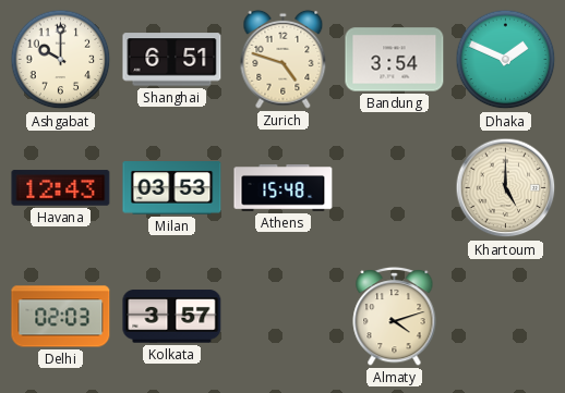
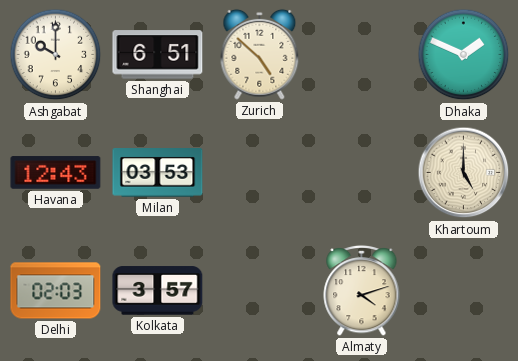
Zurich: 4:48 -> 4:52
Bandung: 3:54 -> none
Athens: 15:48 -> none
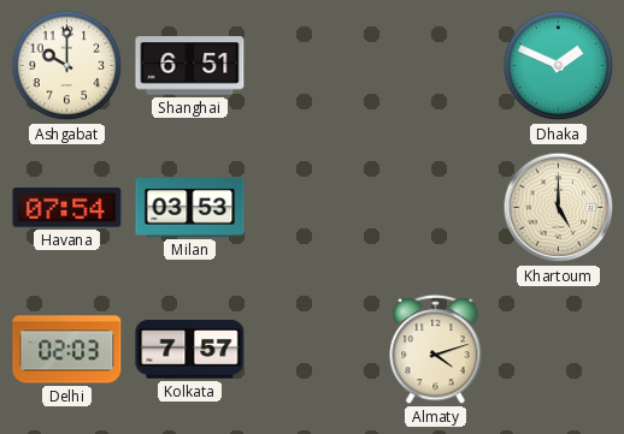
Zurich: 4:52 -> none
Havana: 12:43 -> 07:54
Kolkata: 3:57 -> 7:57
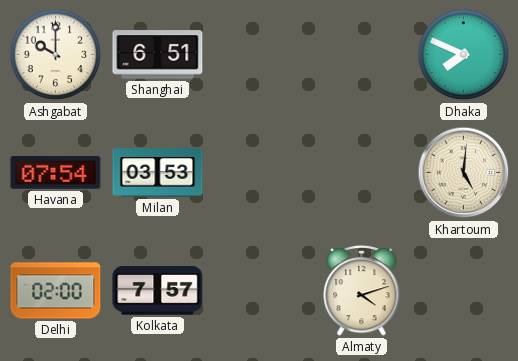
Dhaka: 1:49 -> 7:49
Khartoum: 5:00 -> 5:01
Delhi: 02:03 -> 02:00
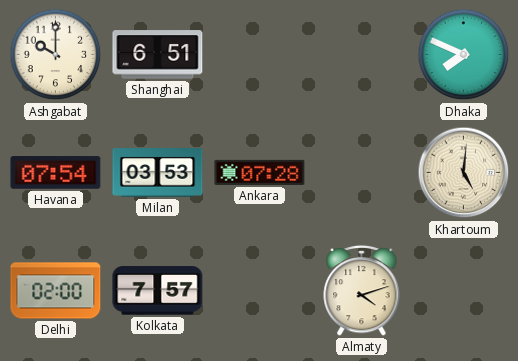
Ankara: none -> 07:28
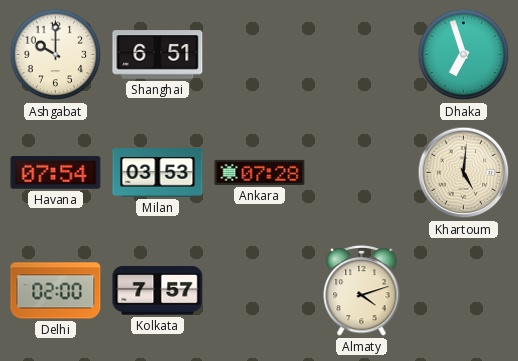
Dhaka: 7:49 -> 6:57
